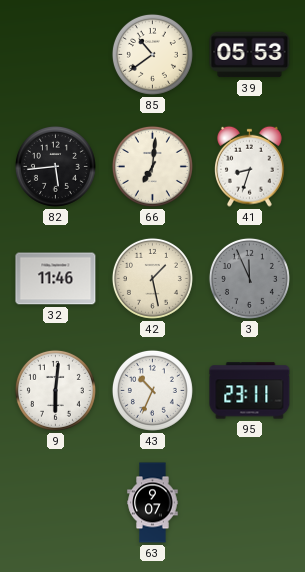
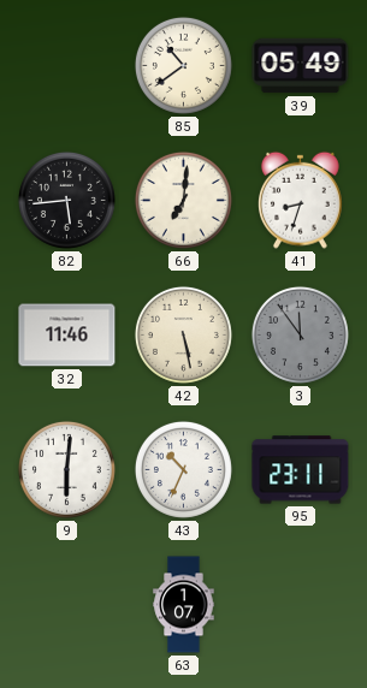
39: 05:53 -> 05:49
42: 1:28 -> 5:28
3: 11:56 -> 11:54
63: 9:07 -> 1:07
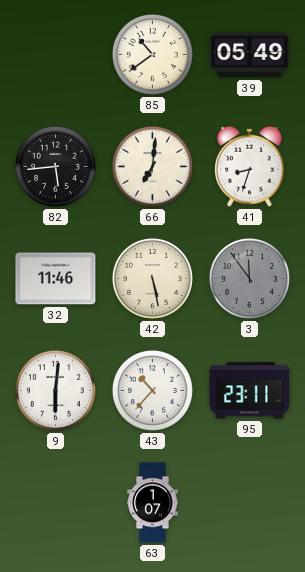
43: 10:34 -> 10:37
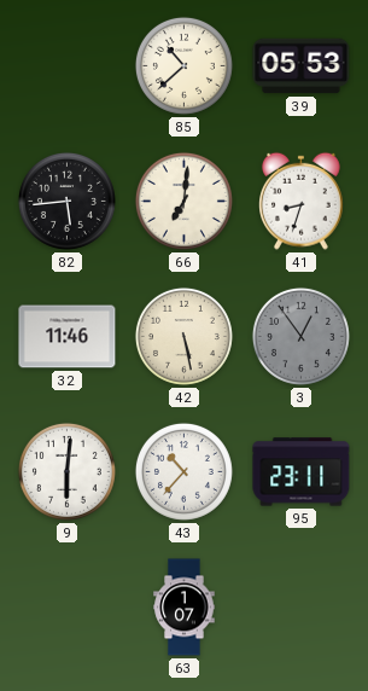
85: 10:39 -> 10:38
39: 05:49 -> 05:53
3: 11:54 -> 12:54
